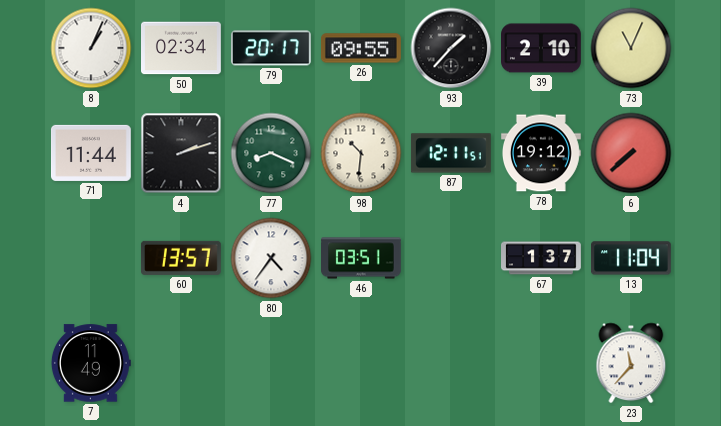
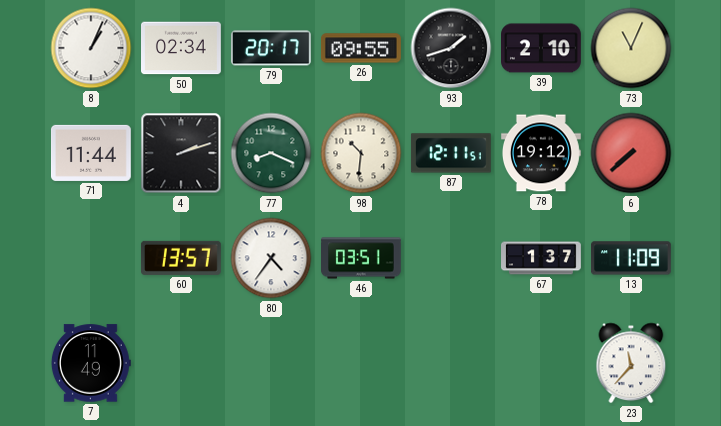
93: 1:37 -> 1:42
13: 11:04 -> 11:09
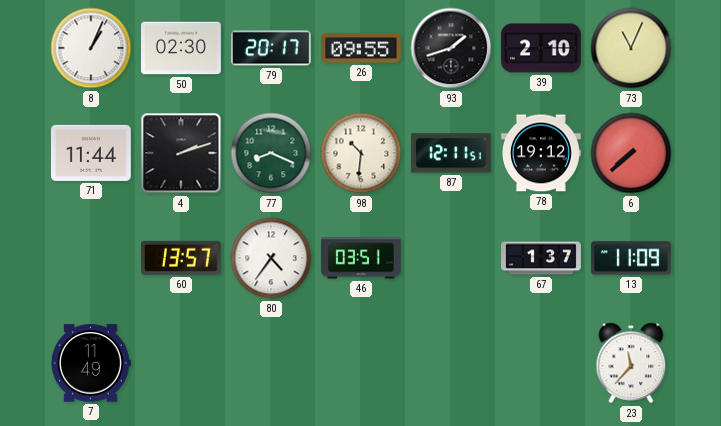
50: 02:34 -> 02:30
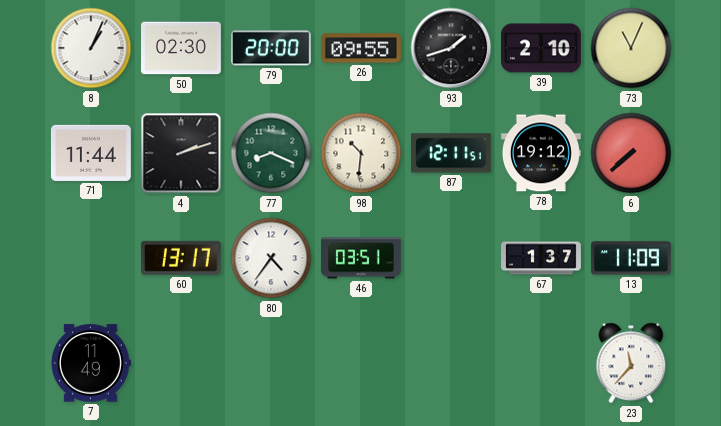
79: 20:17 -> 20:00
60: 13:57 -> 13:17
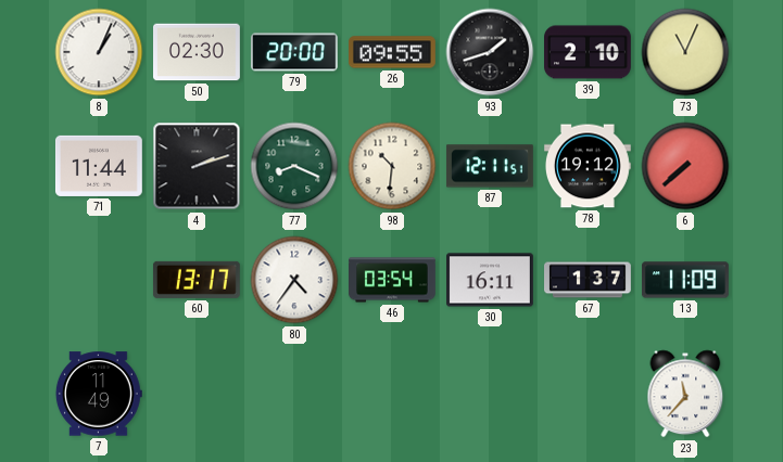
46: 03:51 -> 03:54
30: none -> 16:11
